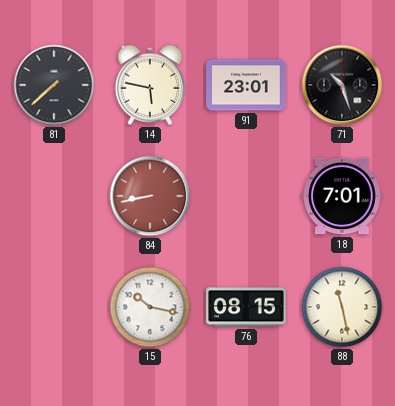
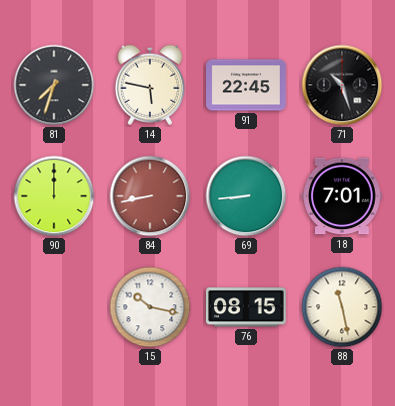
81: 7:38 -> 7:33
91: 23:01 -> 22:45
90: none -> 12:00
69: none -> 8:44
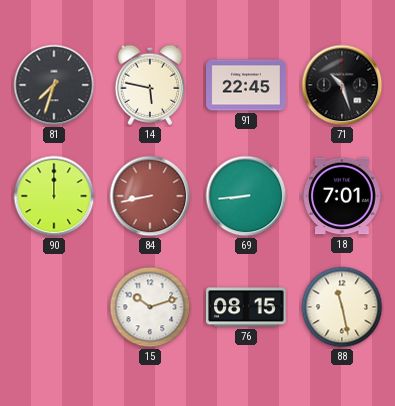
15: 10:17 -> 10:12
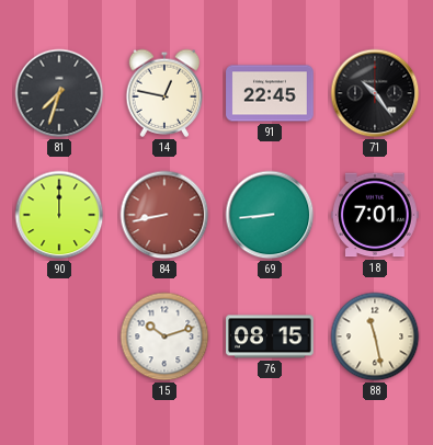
14: 5:47 -> 12:47
71: 10:27 -> 10:24
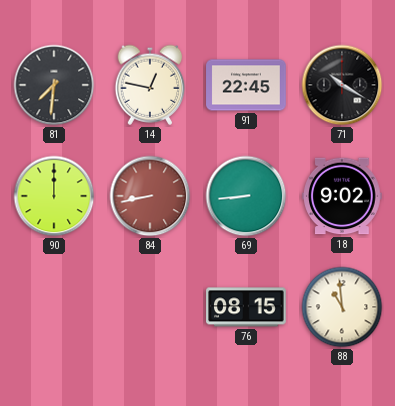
81: 7:33 -> 7:31
71: 10:24 -> 10:20
18: 7:01 -> 9:02
15: 10:12 -> none
88: 11:28 -> 10:59
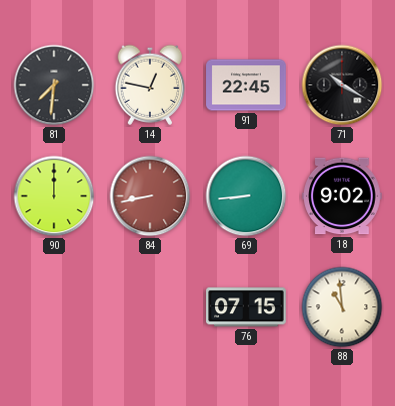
76: 08:15 -> 07:15
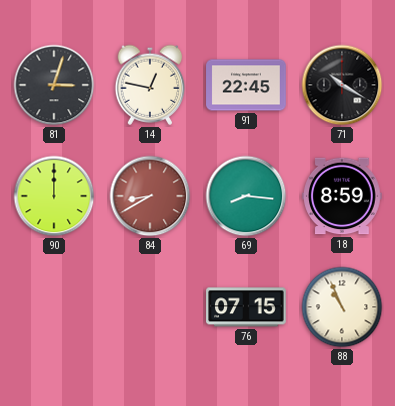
81: 7:31 -> 3:03
84: 8:43 -> 8:40
69: 8:44 -> 8:16
18: 9:02 -> 8:59
88: 10:59 -> 10:56
